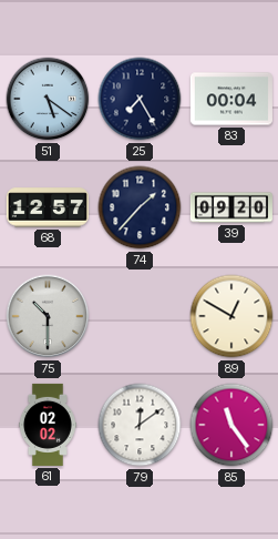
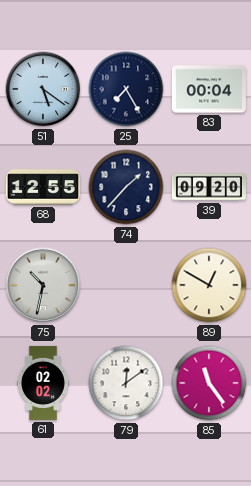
68: 12:57 -> 12:55
75: 10:30 -> 10:32
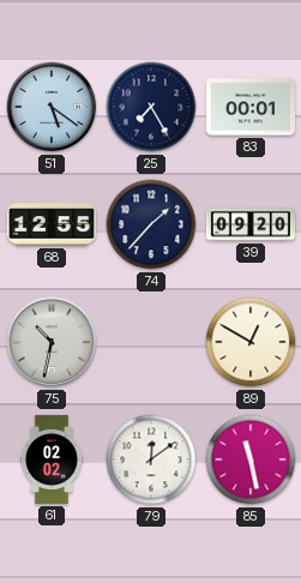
83: 00:04 -> 00:01
85: 11:24 -> 11:28
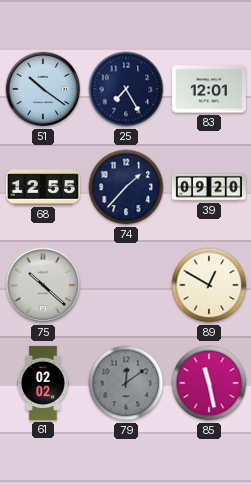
51: 5:21 -> 10:21
83: 00:01 -> 12:01
75: 10:32 -> 10:22
79 dial: white -> grey
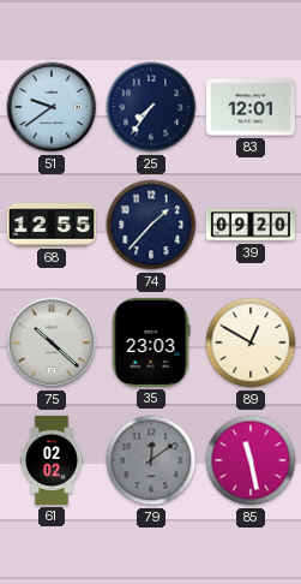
51: 10:21 -> 9:39
25: 7:25 -> 7:36
35: none -> 23:03
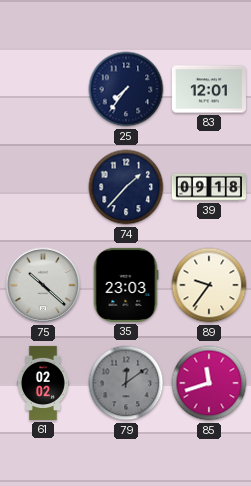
51: 9:39 -> none
68: 12:55 -> none
39: 09:20 -> 09:18
89: 12:50 -> 9:36
85: 11:28 -> 11:42
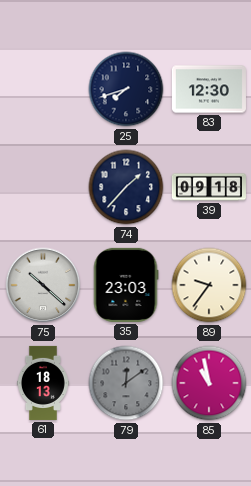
25: 7:36 -> 7:42
83: 12:01 -> 12:30
61: 02:02 -> 18:13
85: 11:42 -> 10:58
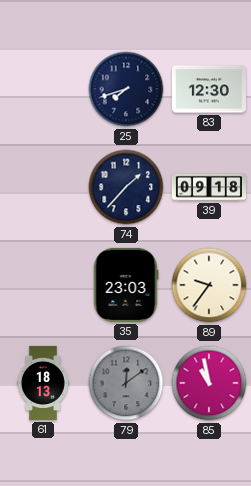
75: 10:22 -> none
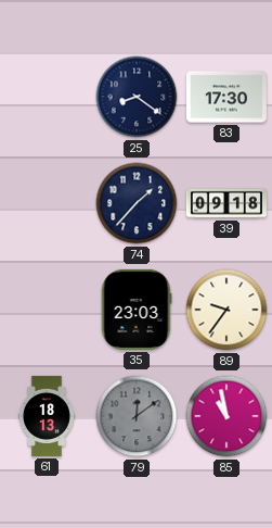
25: 7:42 -> 8:21
83: 12:30 -> 17:30
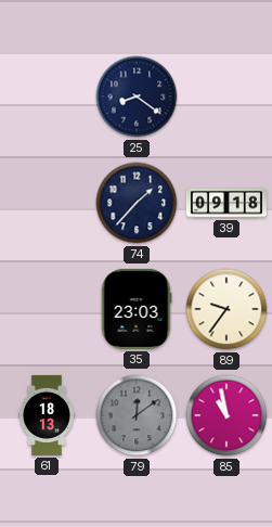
83: 17:30 -> none
